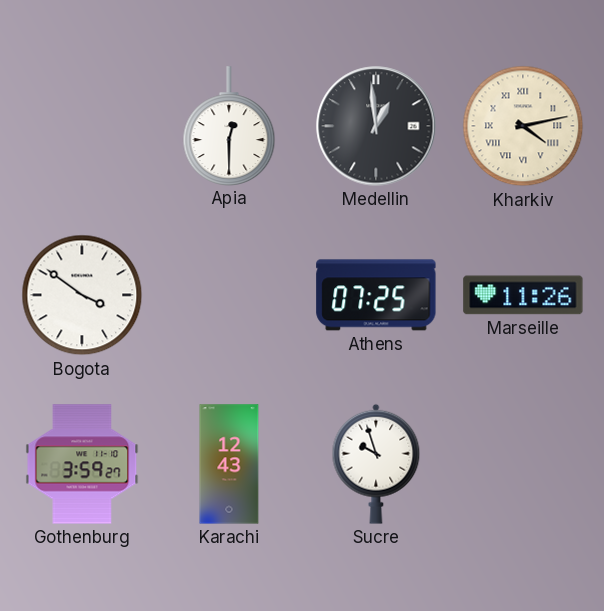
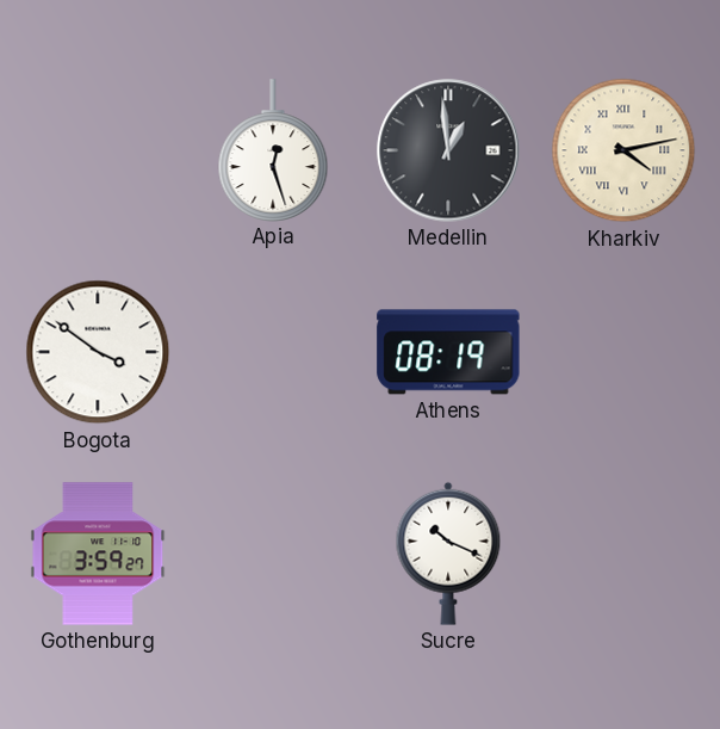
Apia: 12:30 -> 12:27
Athens: 07:25 -> 08:19
Marseille: 11:26 -> none
Karachi: 12:43 -> none
Sucre: 9:57 -> 10:19
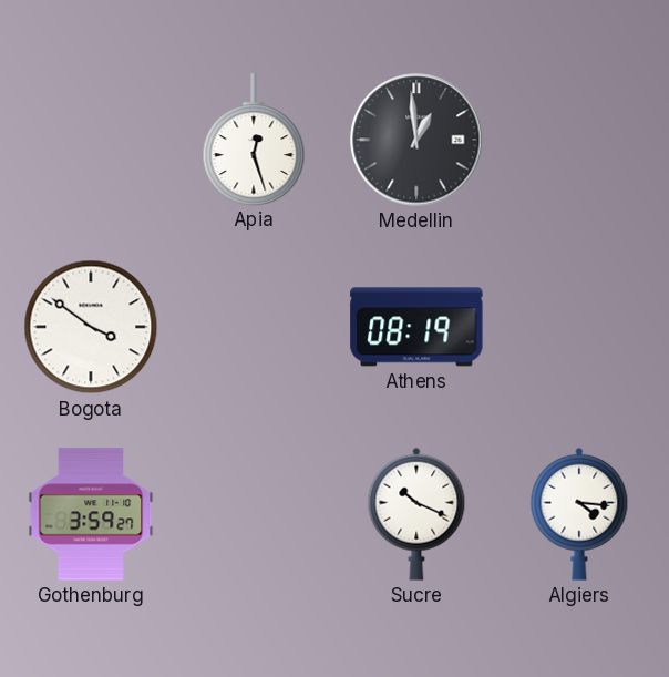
Kharkiv: 4:13 -> none
Algiers: none -> 4:16
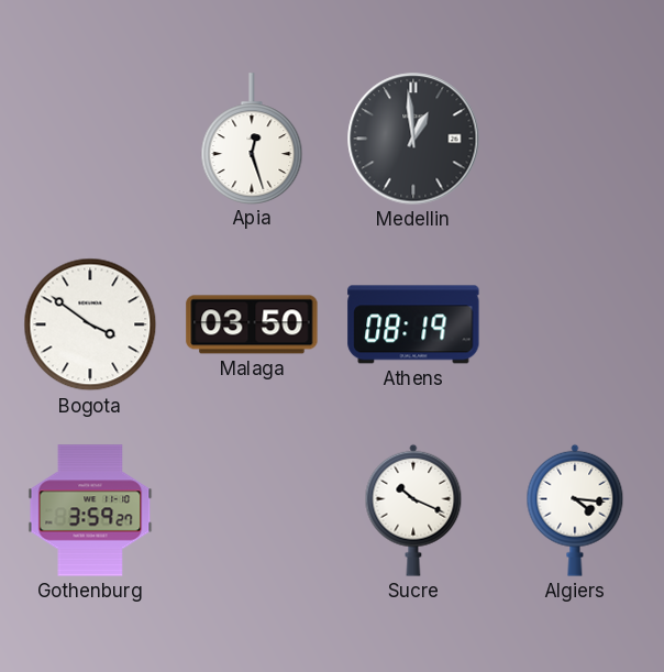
Malaga: none -> 03:50
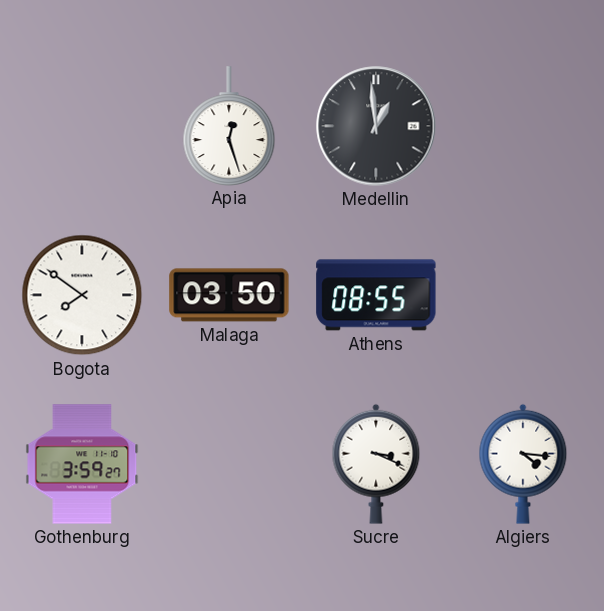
Bogota: 3:51 -> 7:51
Athens: 08:19 -> 08:55
Sucre: 10:19 -> 3:19
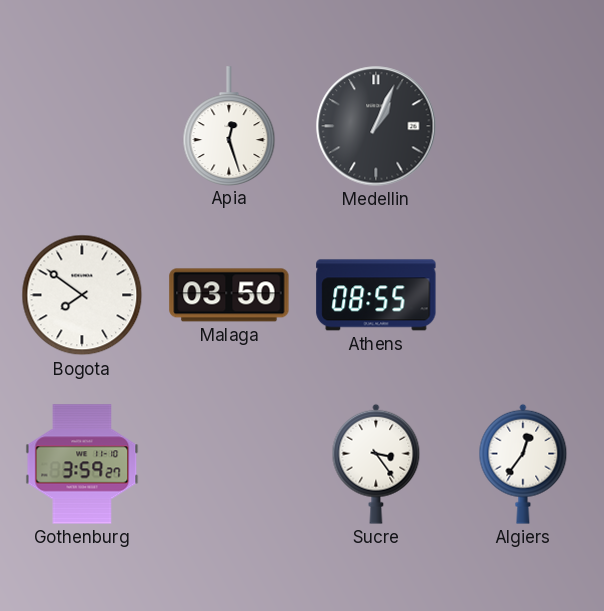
Medellin: 12:59 -> 1:04
Sucre: 3:19 -> 3:24
Algiers: 4:16 -> 12:36
